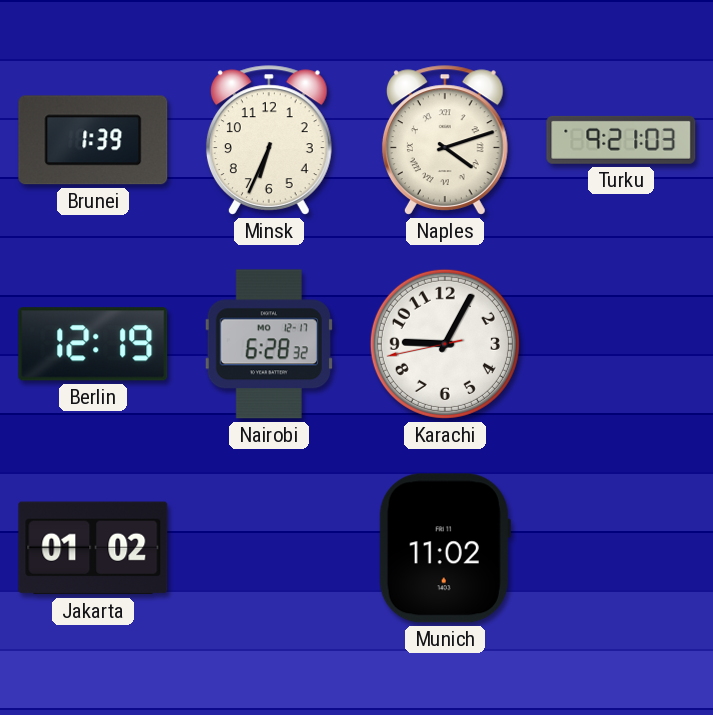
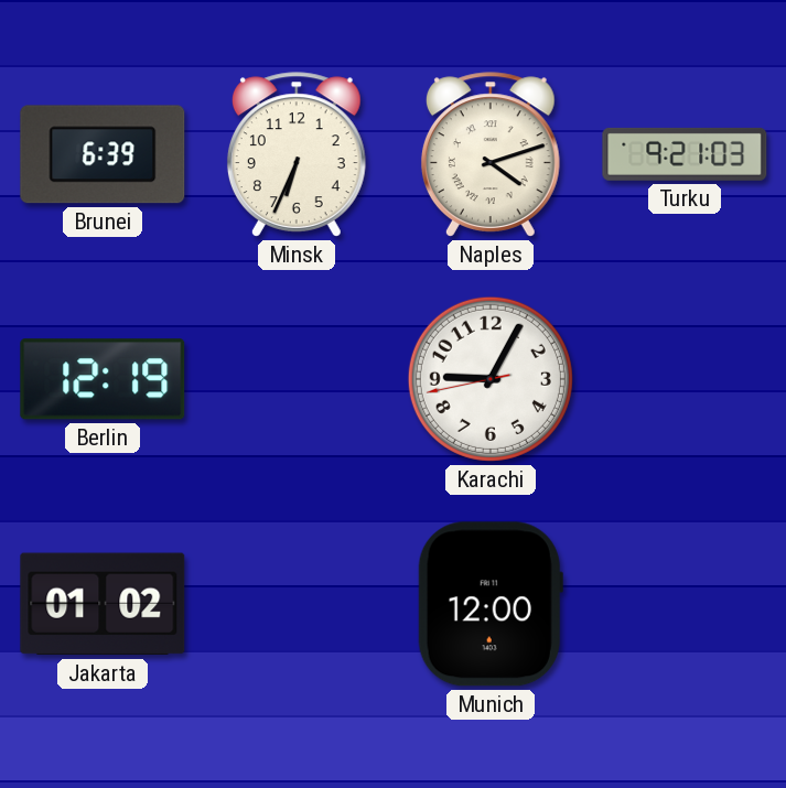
Brunei: 1:39 -> 6:39
Nairobi: 6:28 -> none
Munich: 11:02 -> 12:00
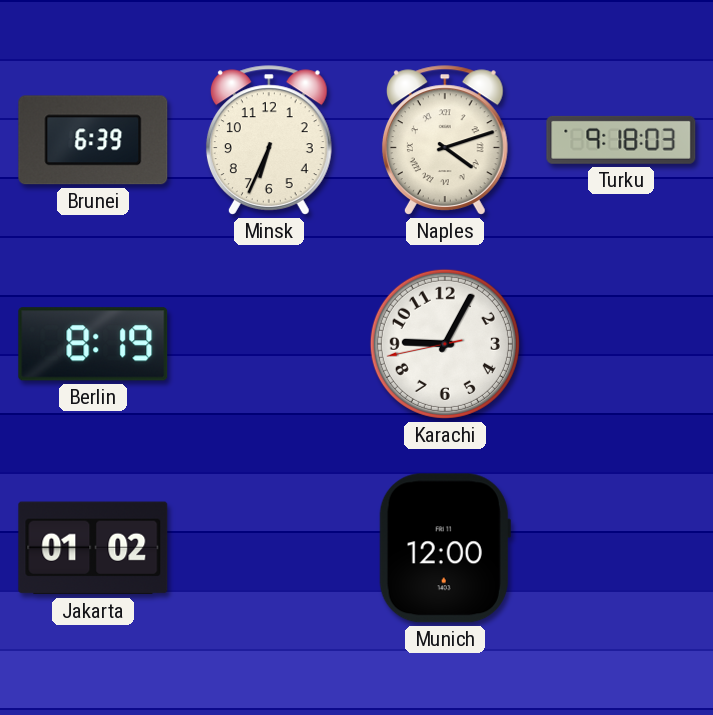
Turku: 9:21 -> 9:18
Berlin: 12:19 -> 8:19
